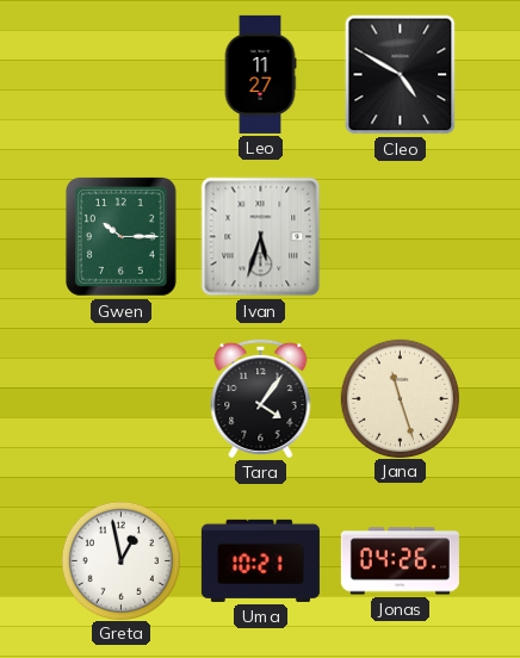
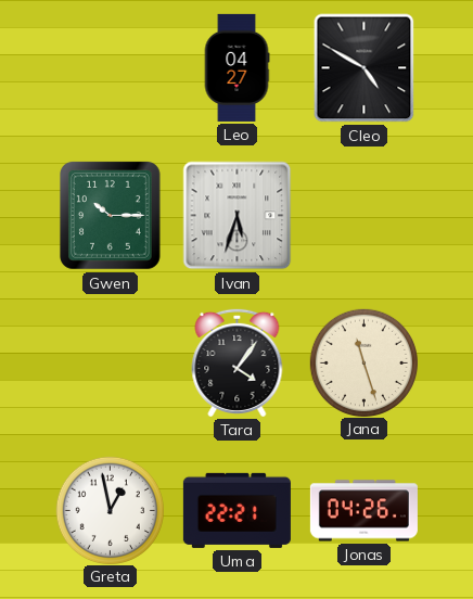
Leo: 11:27 -> 04:27
Uma: 10:21 -> 22:21
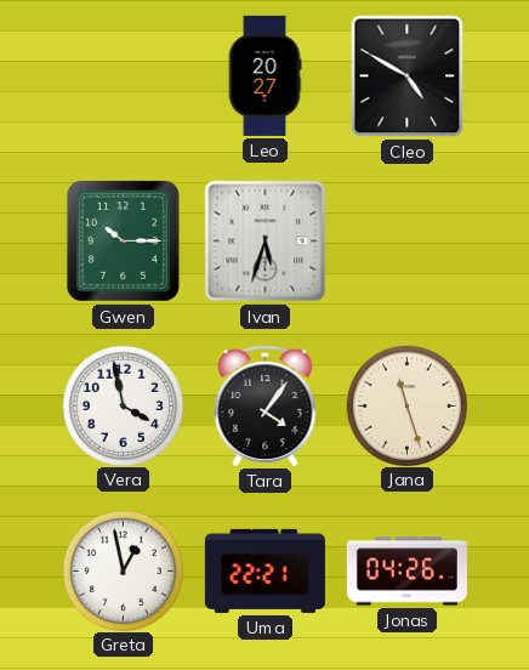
Leo: 04:27 -> 20:27
Vera: none -> 3:58
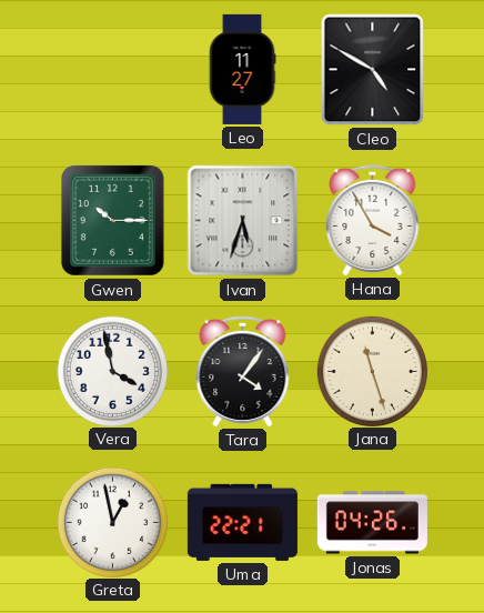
Leo: 20:27 -> 11:27
Hana: none -> 3:55
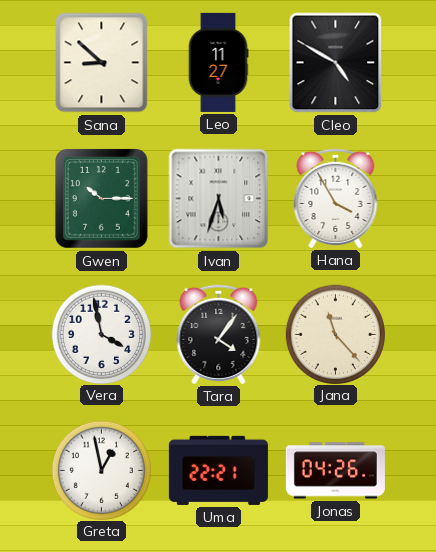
Sana: none -> 8:52
Jana: 11:27 -> 11:23
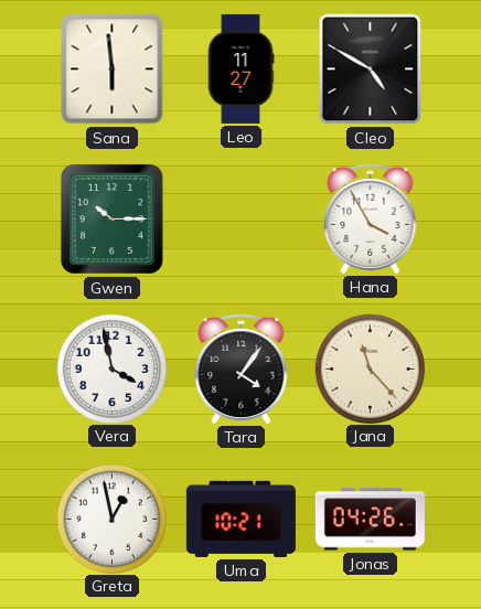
Sana: 8:52 -> 5:59
Ivan: 5:33 -> none
Uma: 22:21 -> 10:21
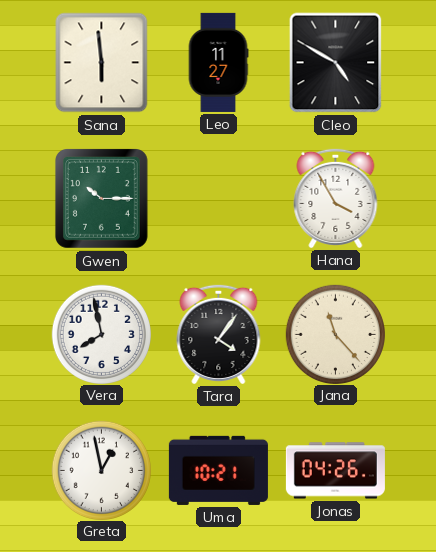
Vera: 3:58 -> 7:58
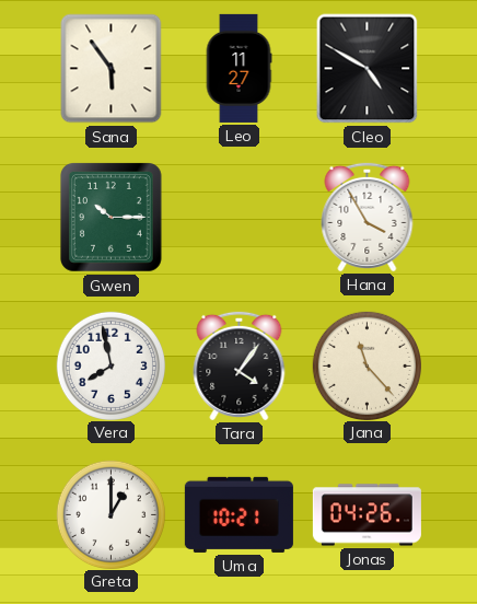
Sana: 5:59 -> 5:54
Greta: 12:58 -> 1:00
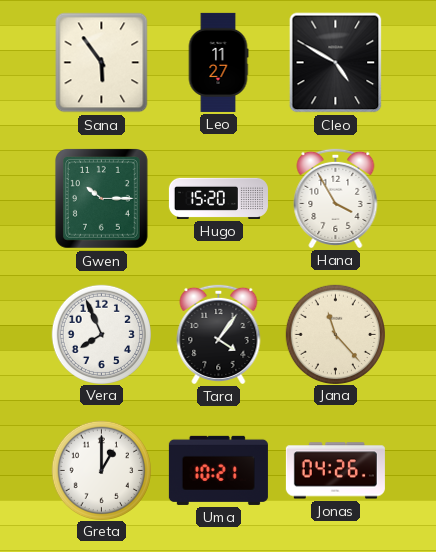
Hugo: none -> 15:20
Vera: 7:58 -> 7:56
